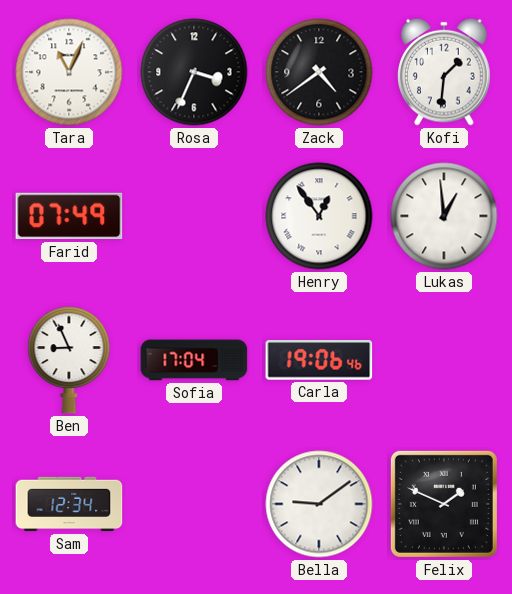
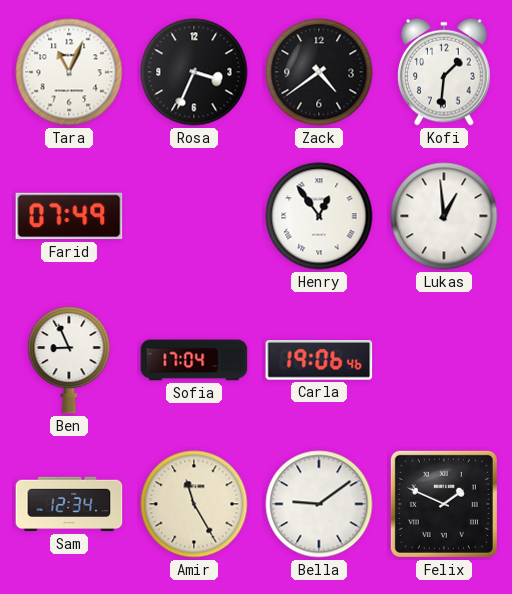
Amir: none -> 11:25
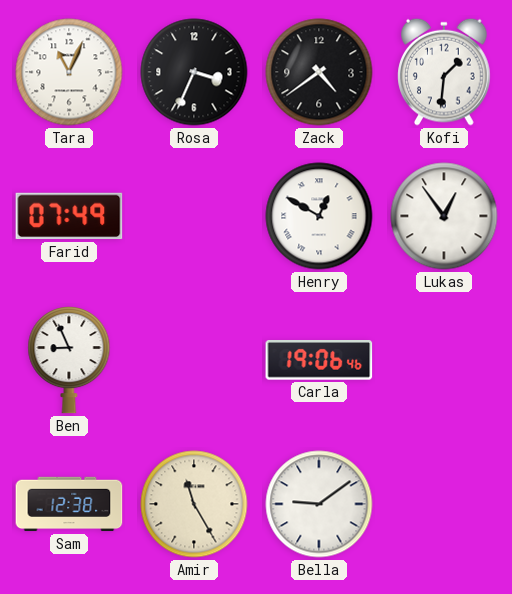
Henry: 12:54 -> 12:50
Lukas: 12:59 -> 12:54
Sofia: 17:04 -> none
Sam: 12:34 -> 12:38
Felix: 1:49 -> none
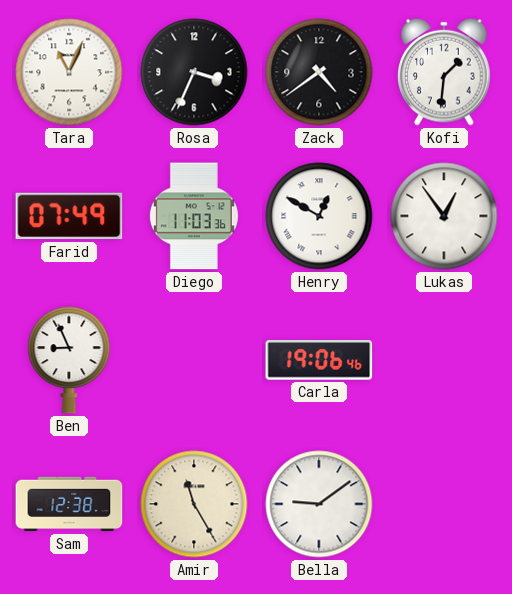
Diego: none -> 11:03
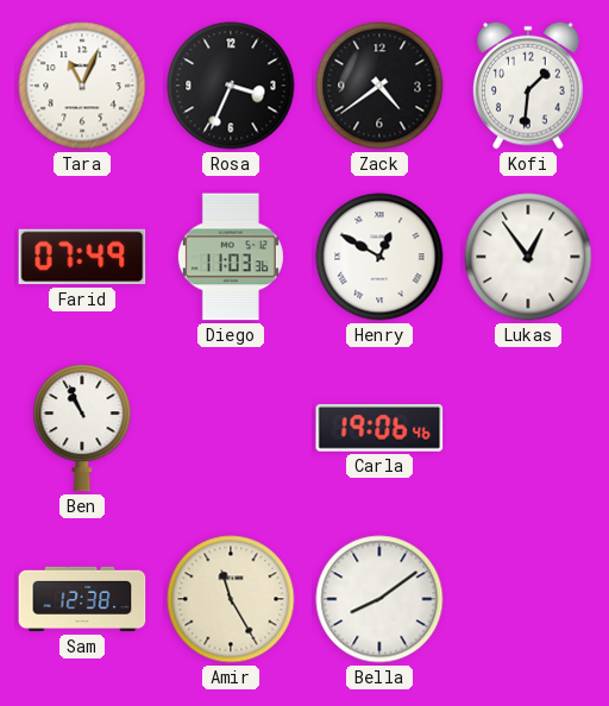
Ben: 8:56 -> 10:56
Bella: 9:09 -> 8:09
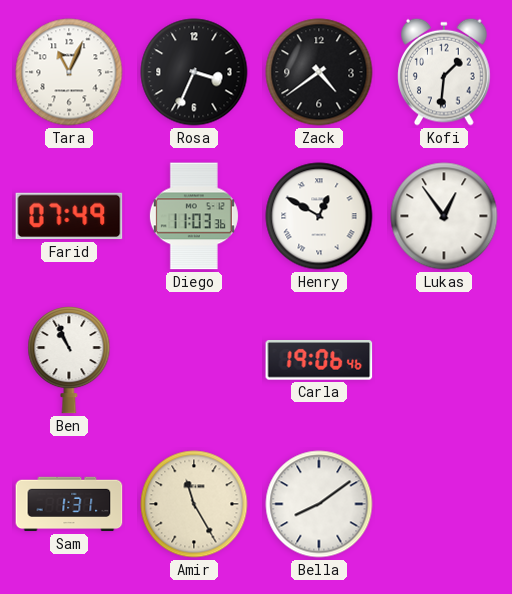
Sam: 12:38 -> 1:31
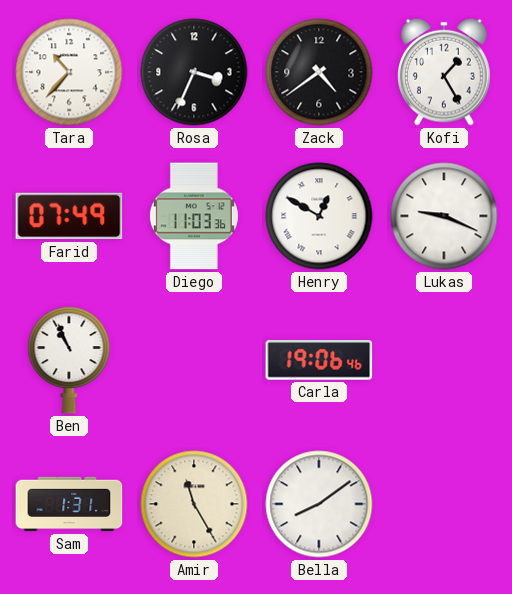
Tara: 11:04 -> 10:37
Kofi: 1:31 -> 1:25
Lukas: 12:54 -> 9:19
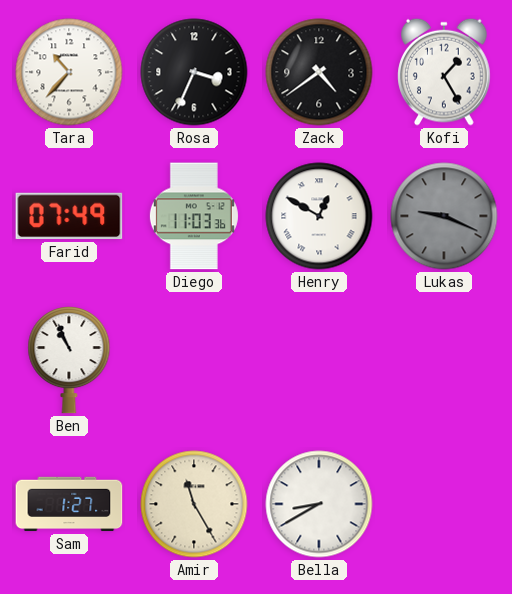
Lukas dial: white -> grey
Carla: 19:06 -> none
Sam: 1:31 -> 1:27
Bella: 8:09 -> 8:40
